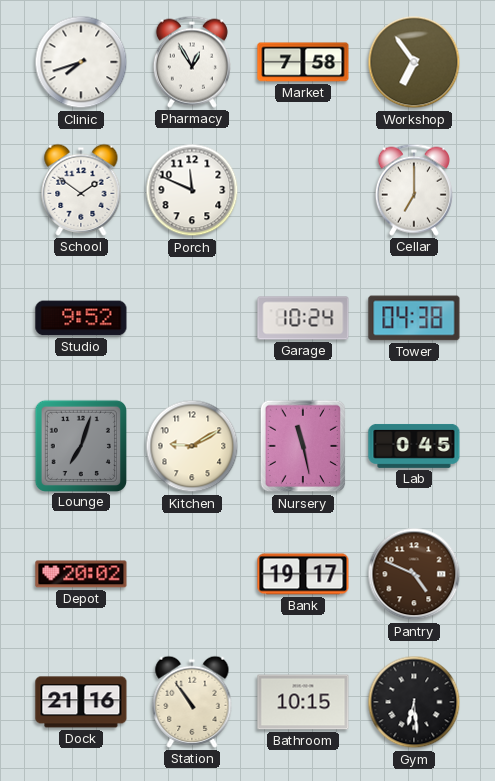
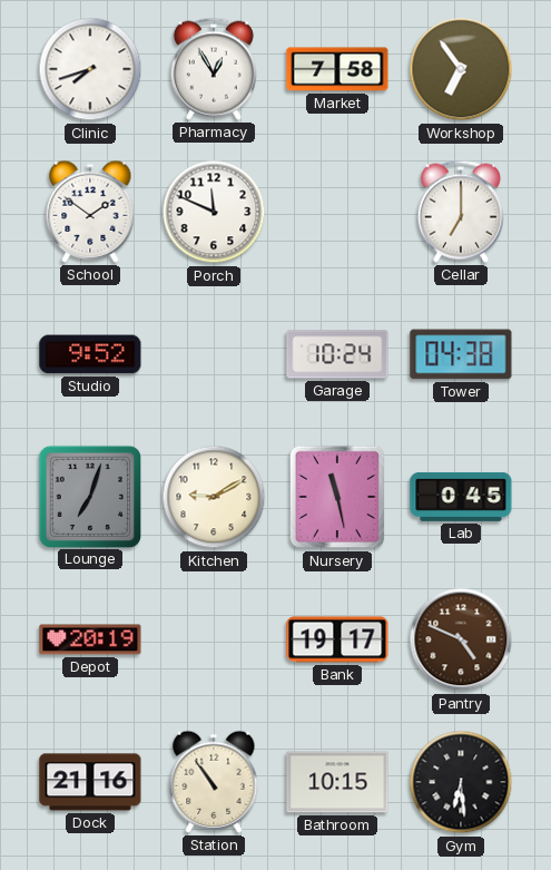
Depot: 20:02 -> 20:19
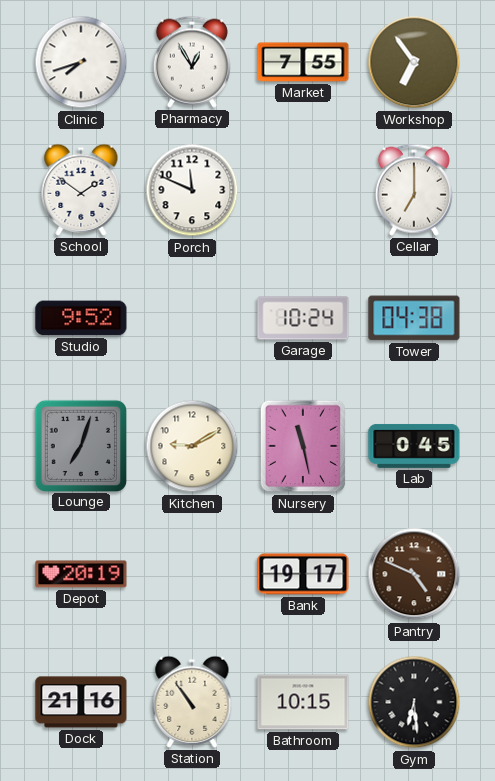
Market: 7:58 -> 7:55
